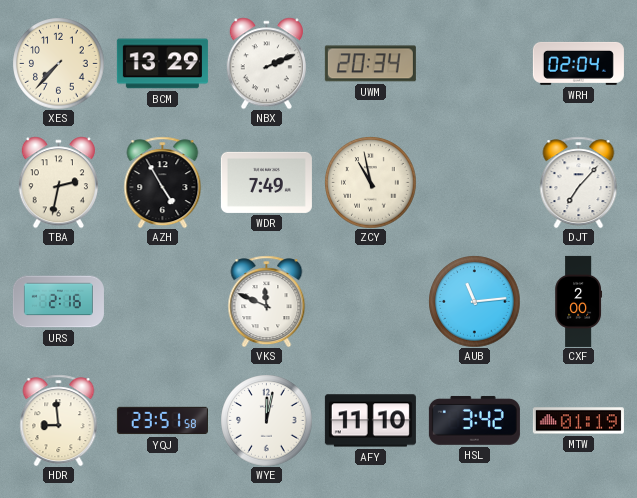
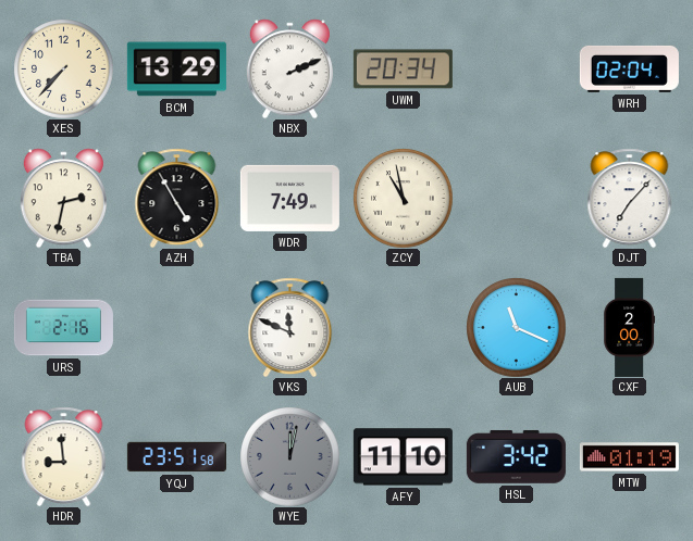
AUB: 11:14 -> 11:19
WYE dial: white -> grey
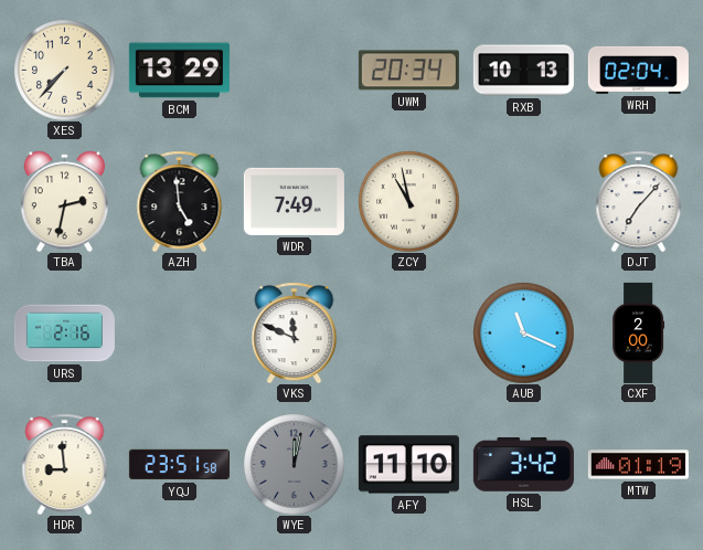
NBX: 2:11 -> none
RXB: none -> 10:13
AZH: 4:55 -> 4:59
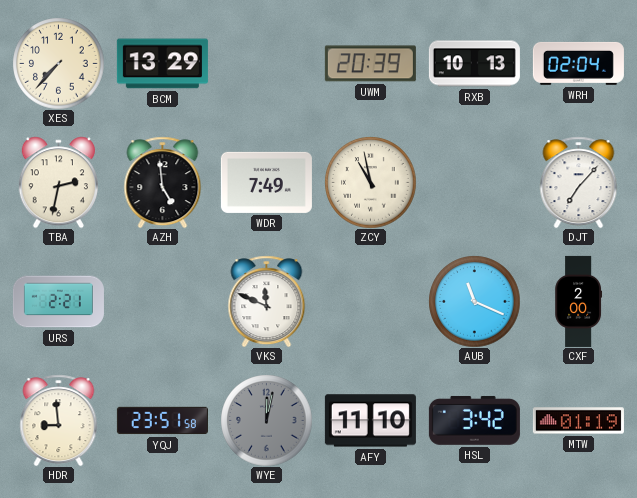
UWM: 20:34 -> 20:39
URS: 2:16 -> 2:21
